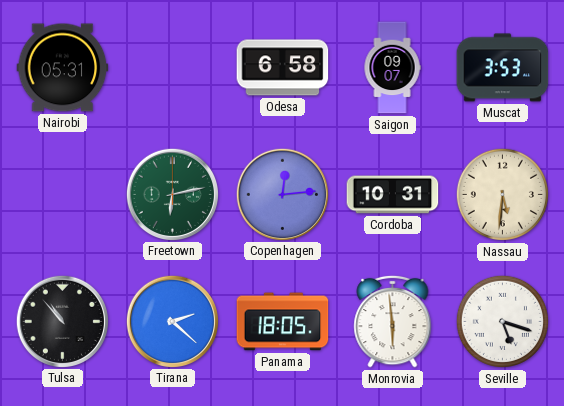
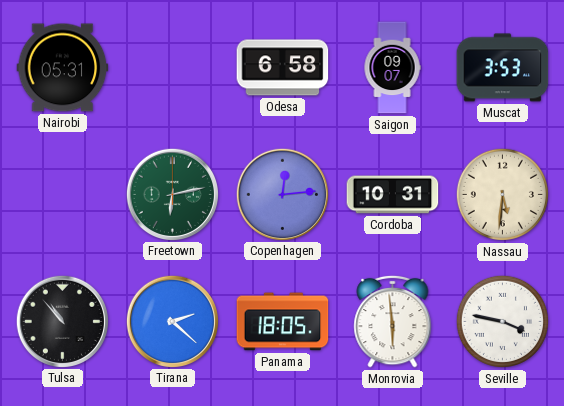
Seville: 5:18 -> 3:47
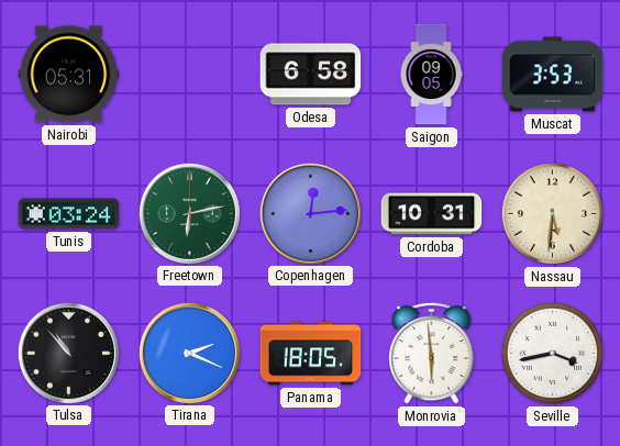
Saigon: 09:07 -> 09:05
Tunis: none -> 03:24
Tirana: 2:22 -> 2:19
Seville: 3:47 -> 3:43
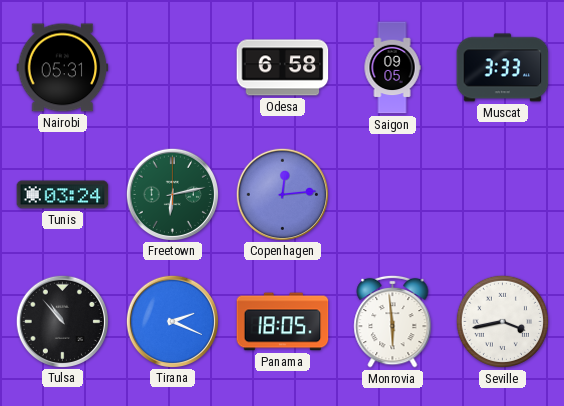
Muscat: 3:53 -> 3:33
Cordoba: 10:31 -> none
Nassau: 5:31 -> none
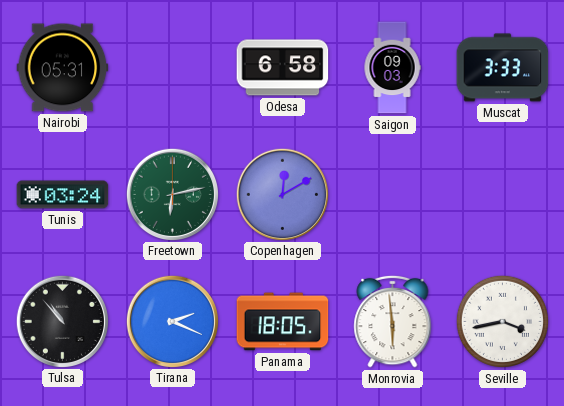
Saigon: 09:05 -> 09:03
Copenhagen: 12:14 -> 12:10
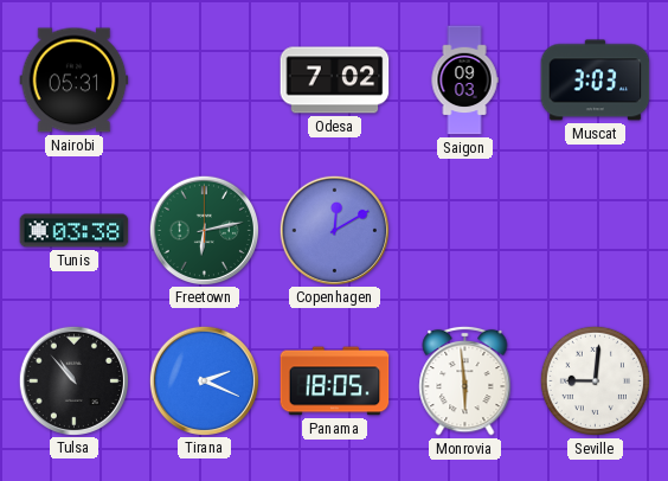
Odesa: 6:58 -> 7:02
Muscat: 3:33 -> 3:03
Tunis: 03:24 -> 03:38
Seville: 3:43 -> 9:01
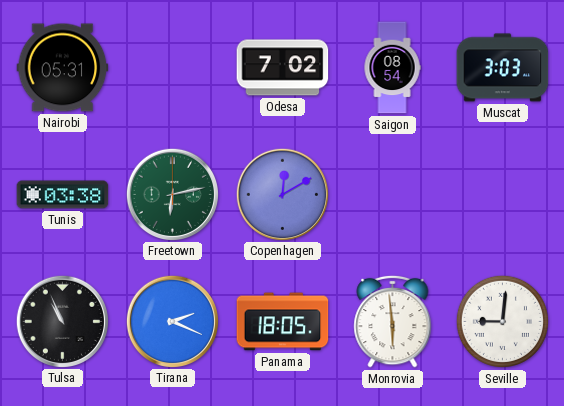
Saigon: 09:03 -> 08:54
Tulsa: 10:53 -> 10:56
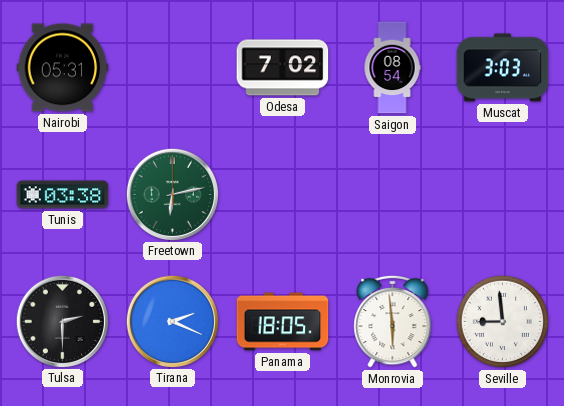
Copenhagen: 12:10 -> none
Tulsa: 10:56 -> 2:30
Seville: 9:01 -> 8:59
